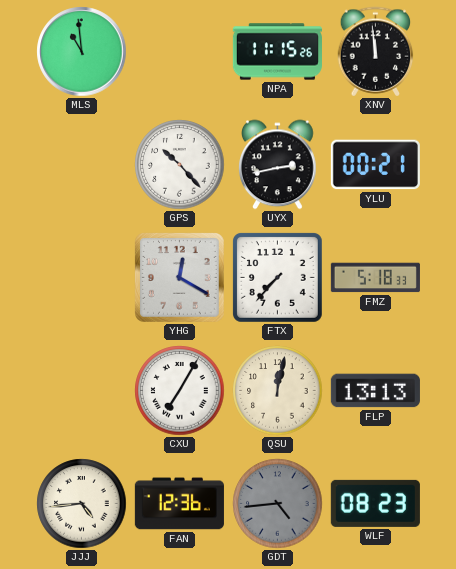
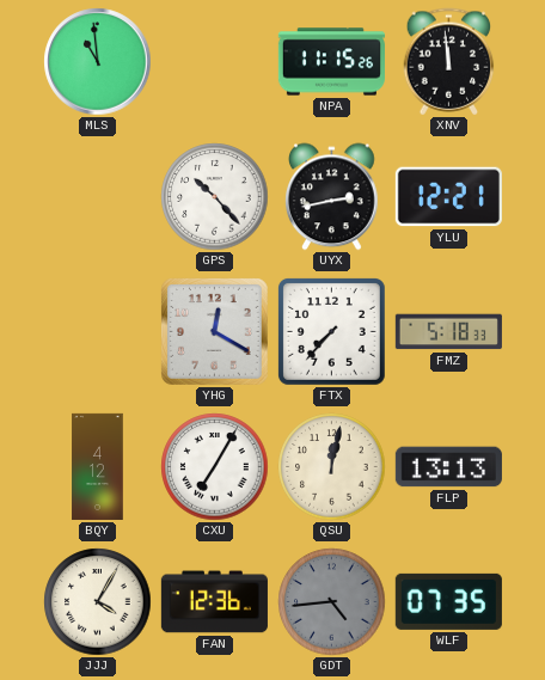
YLU: 00:21 -> 12:21
BQY: none -> 4:12
JJJ: 4:44 -> 4:05
WLF: 08:23 -> 07:35
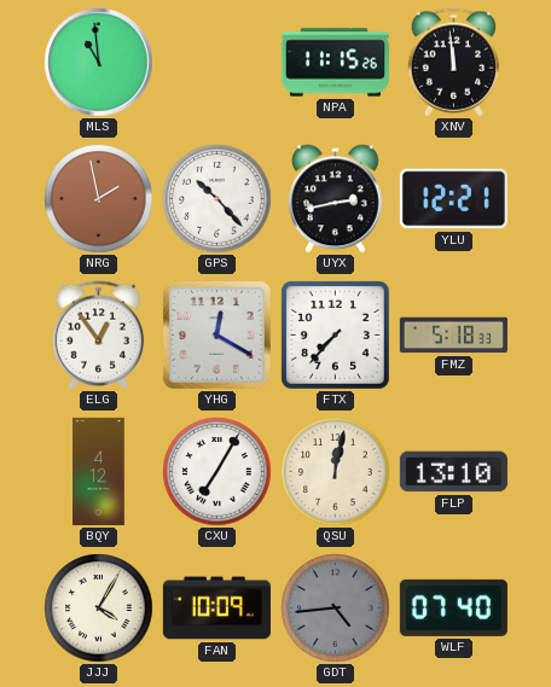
NRG: none -> 1:58
ELG: none -> 12:54
FLP: 13:13 -> 13:10
FAN: 12:36 -> 10:09
WLF: 07:35 -> 07:40
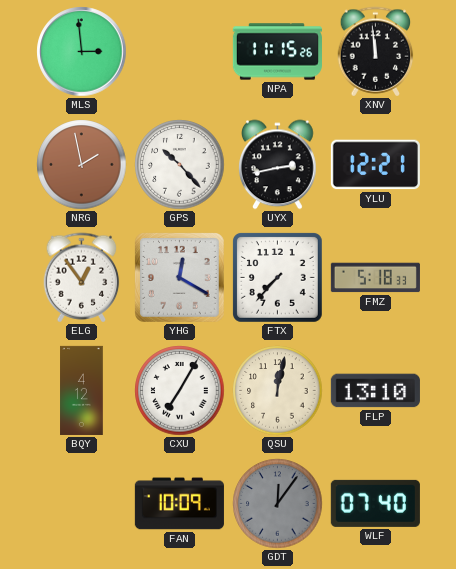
MLS: 10:59 -> 2:59
JJJ: 4:05 -> none
GDT: 4:44 -> 12:06
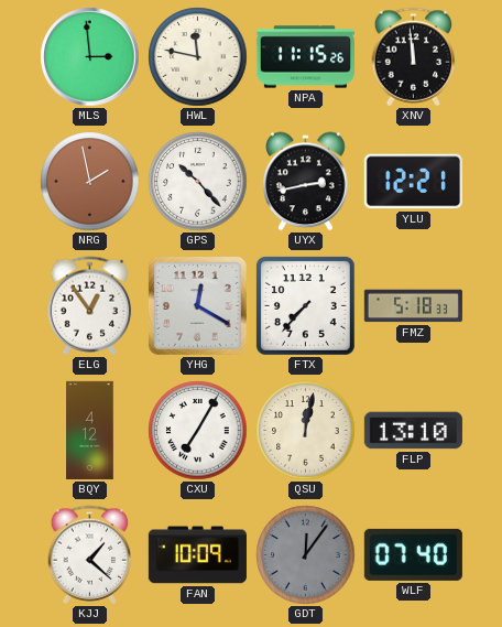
HWL: none -> 11:47
KJJ: none -> 1:22
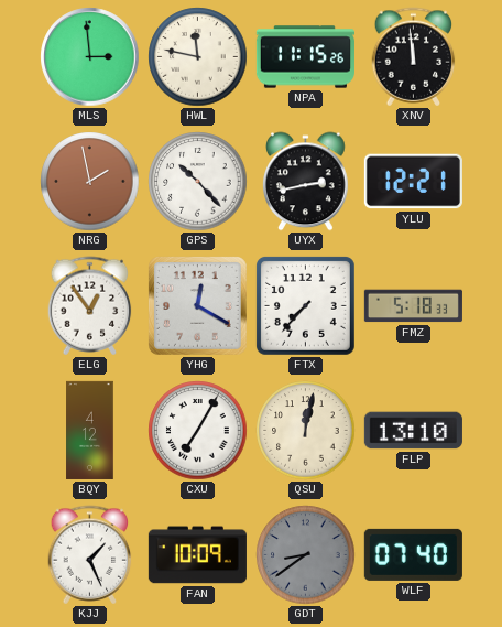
KJJ: 1:22 -> 1:26
GDT: 12:06 -> 8:39
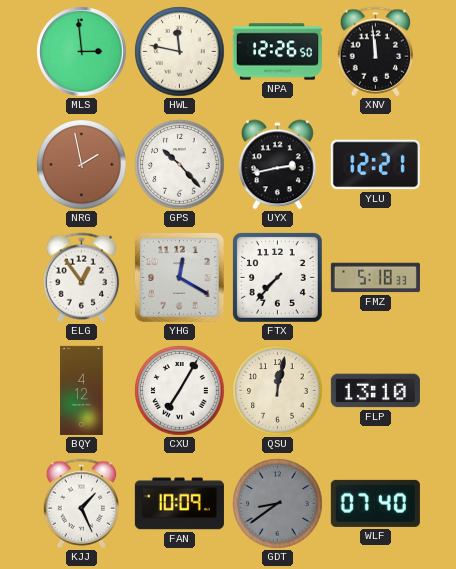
NPA: 11:15 -> 12:26
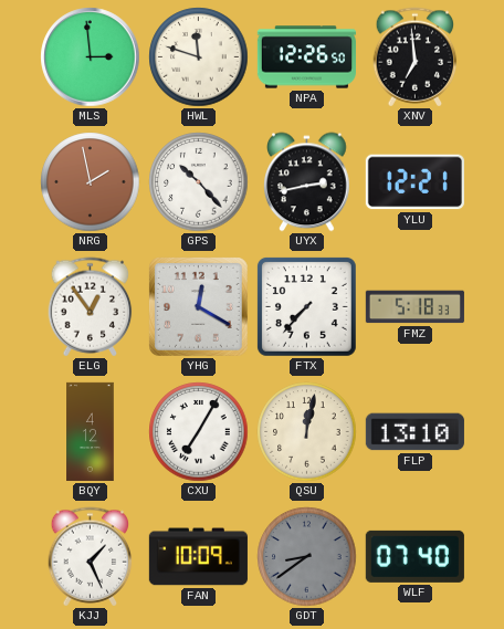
HWL: 11:47 -> 11:48
XNV: 11:59 -> 6:59
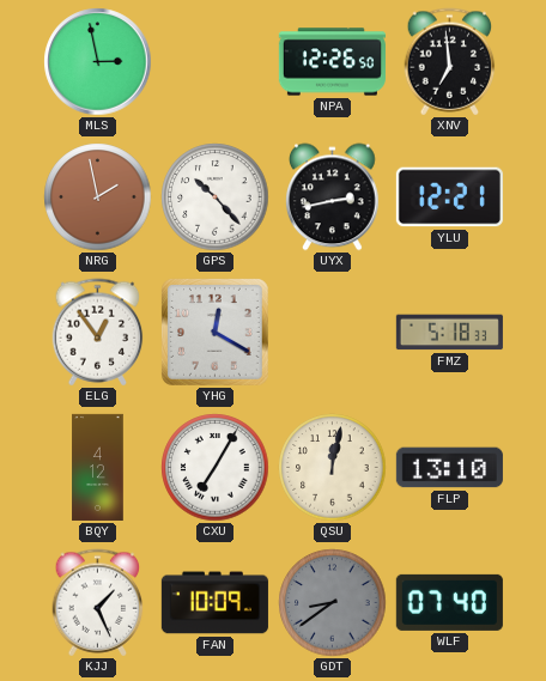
MLS: 2:59 -> 2:58
HWL: 11:48 -> none
FTX: 7:37 -> none
